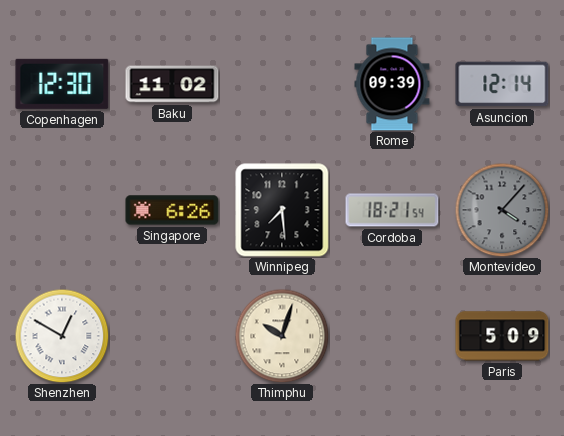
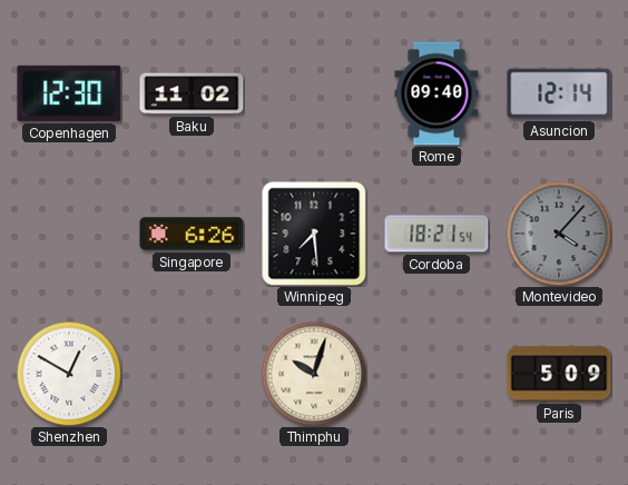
Rome: 09:39 -> 09:40
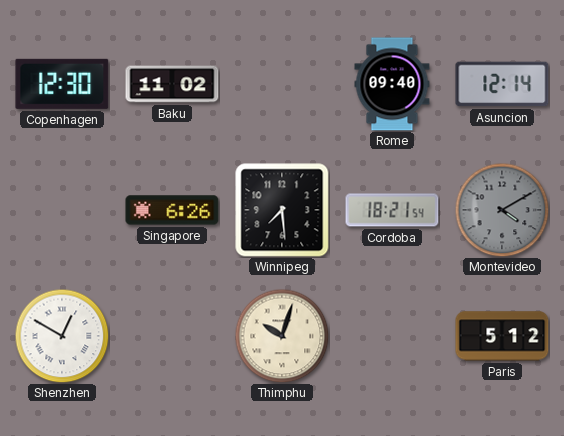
Montevideo: 4:07 -> 4:10
Paris: 5:09 -> 5:12
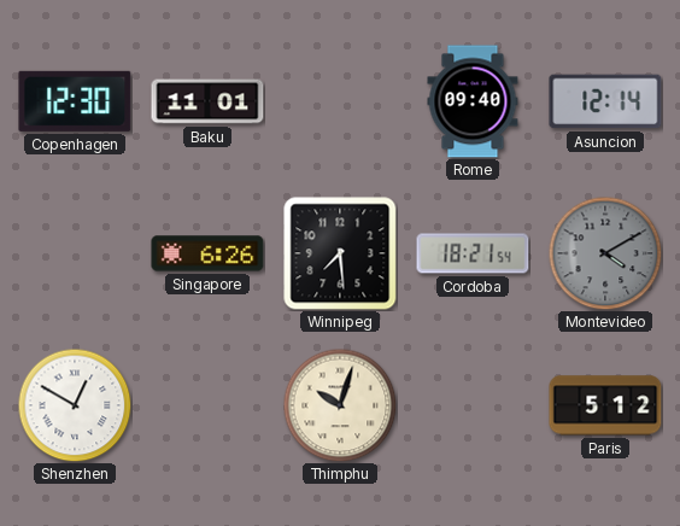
Baku: 11:02 -> 11:01
